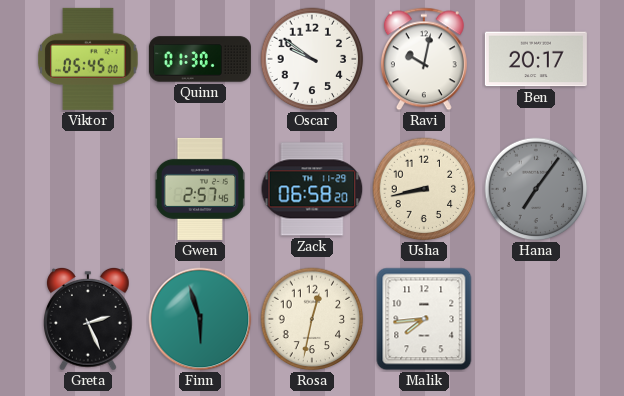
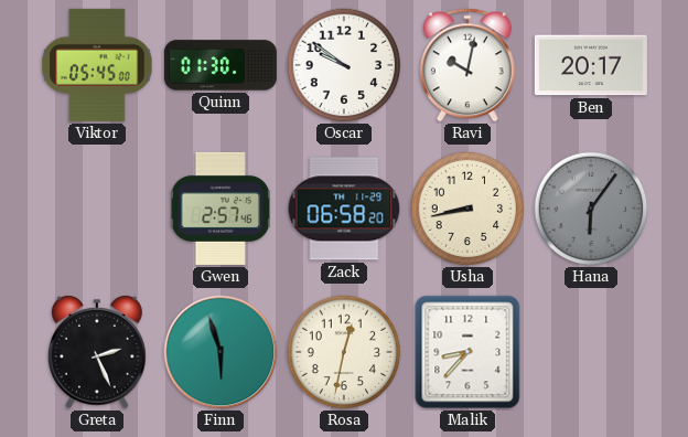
Hana: 7:06 -> 6:06
Malik: 7:44 -> 8:37
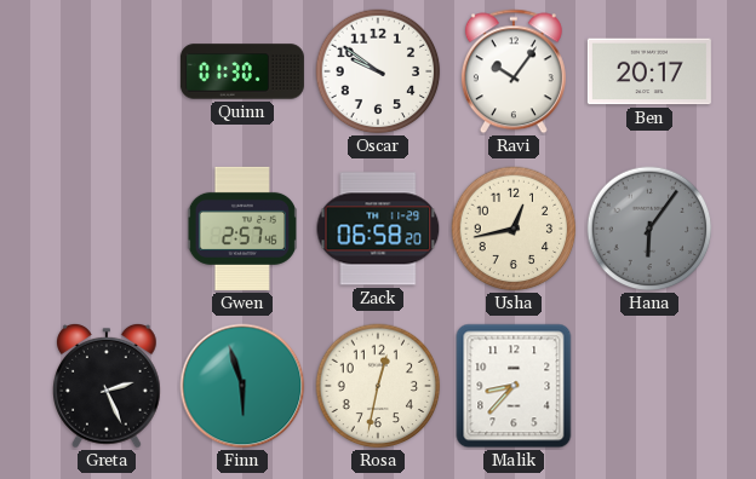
Viktor: 05:45 -> none
Ravi: 10:02 -> 10:06
Usha: 8:43 -> 12:43
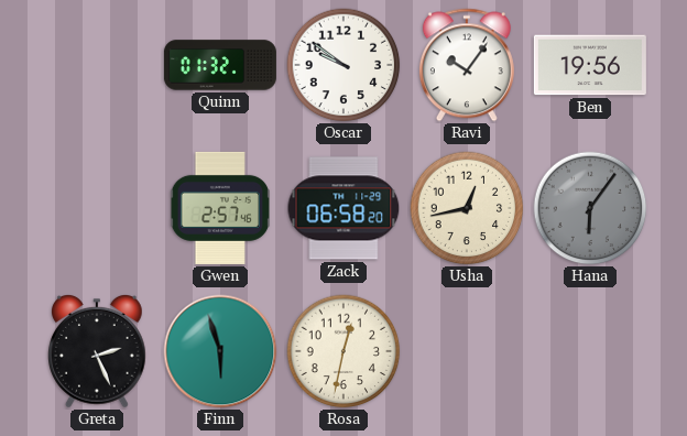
Quinn: 01:30 -> 01:32
Ben: 20:17 -> 19:56
Malik: 8:37 -> none
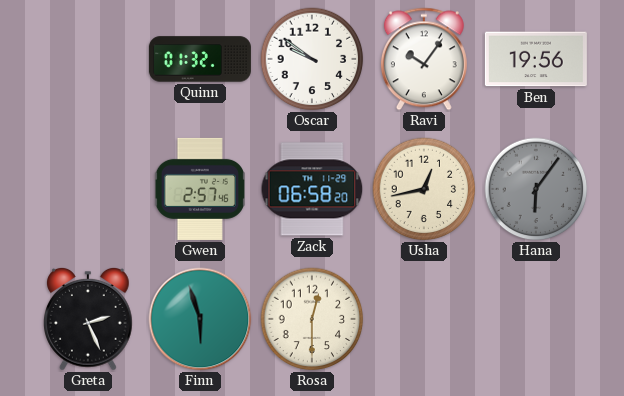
Rosa: 12:32 -> 12:30
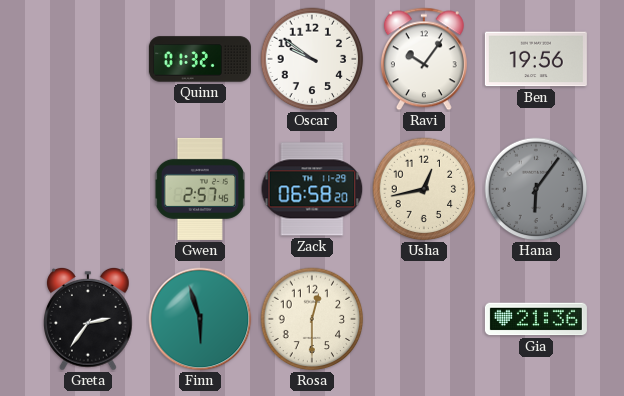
Greta: 2:26 -> 2:36
Gia: none -> 21:36
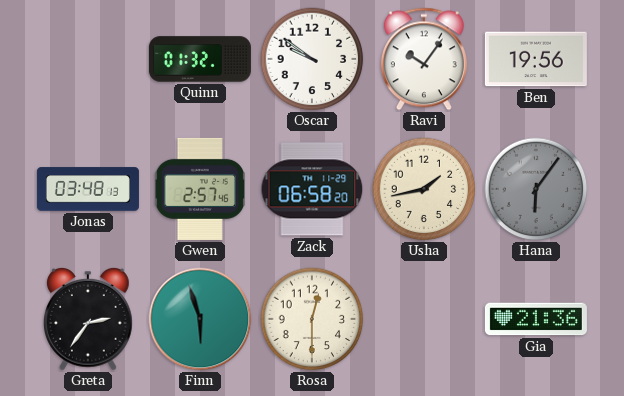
Jonas: none -> 03:48
Usha: 12:43 -> 1:43
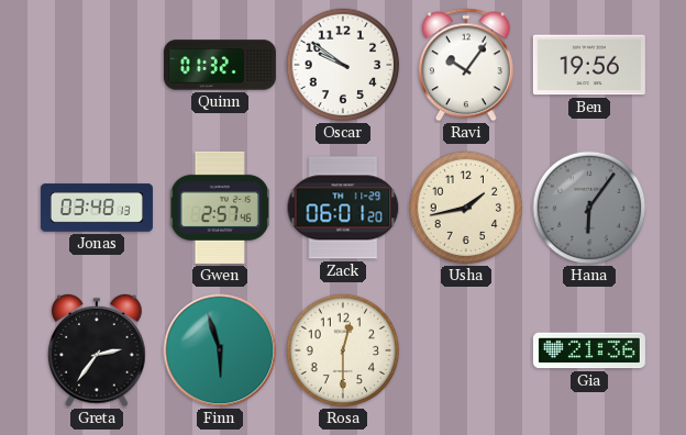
Zack: 06:58 -> 06:01
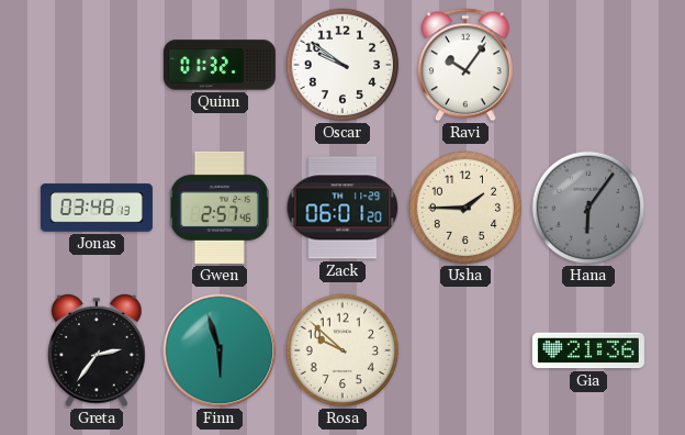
Ben: 19:56 -> none
Usha: 1:43 -> 1:45
Rosa: 12:30 -> 9:52
